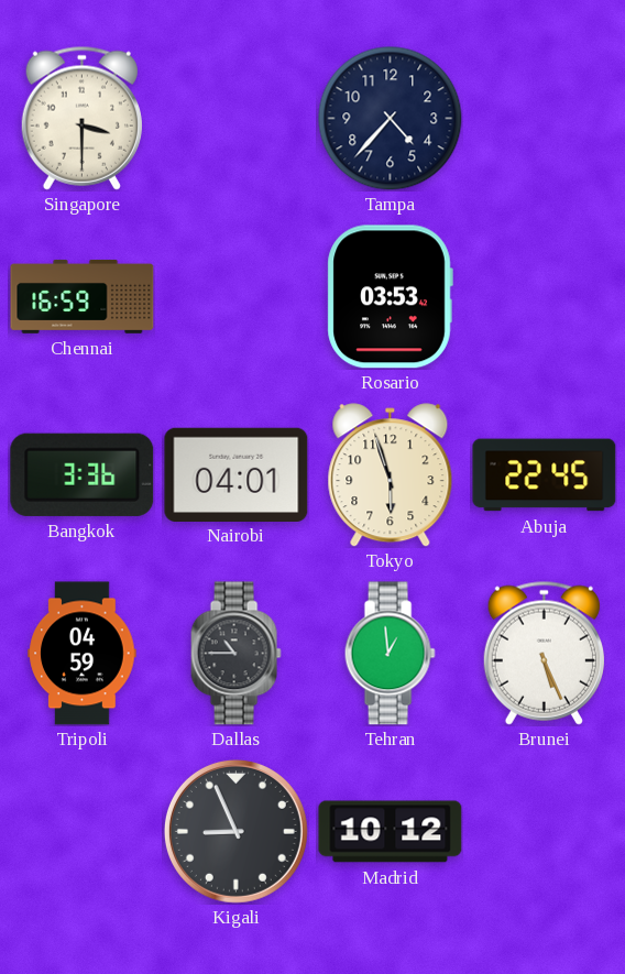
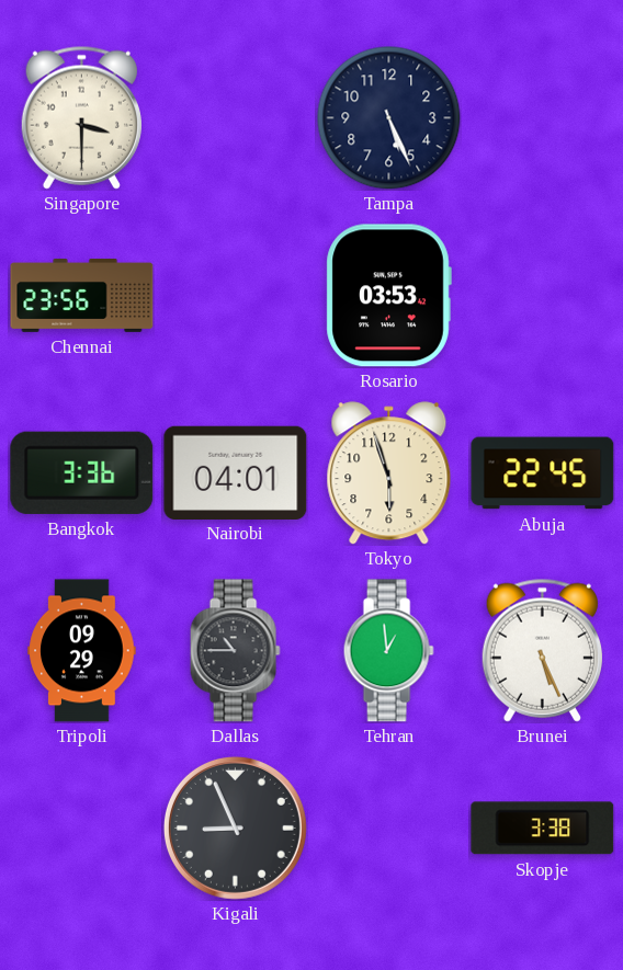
Tampa: 4:37 -> 5:26
Chennai: 16:59 -> 23:56
Tripoli: 04:59 -> 09:29
Madrid: 10:12 -> none
Skopje: none -> 3:38
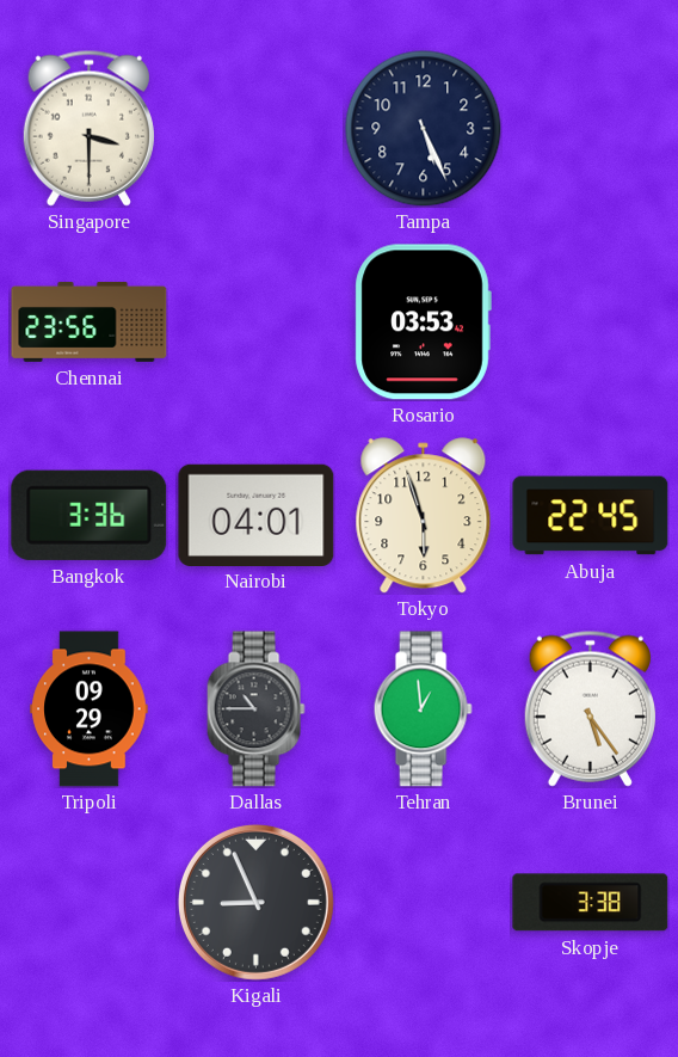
Brunei: 5:26 -> 5:24
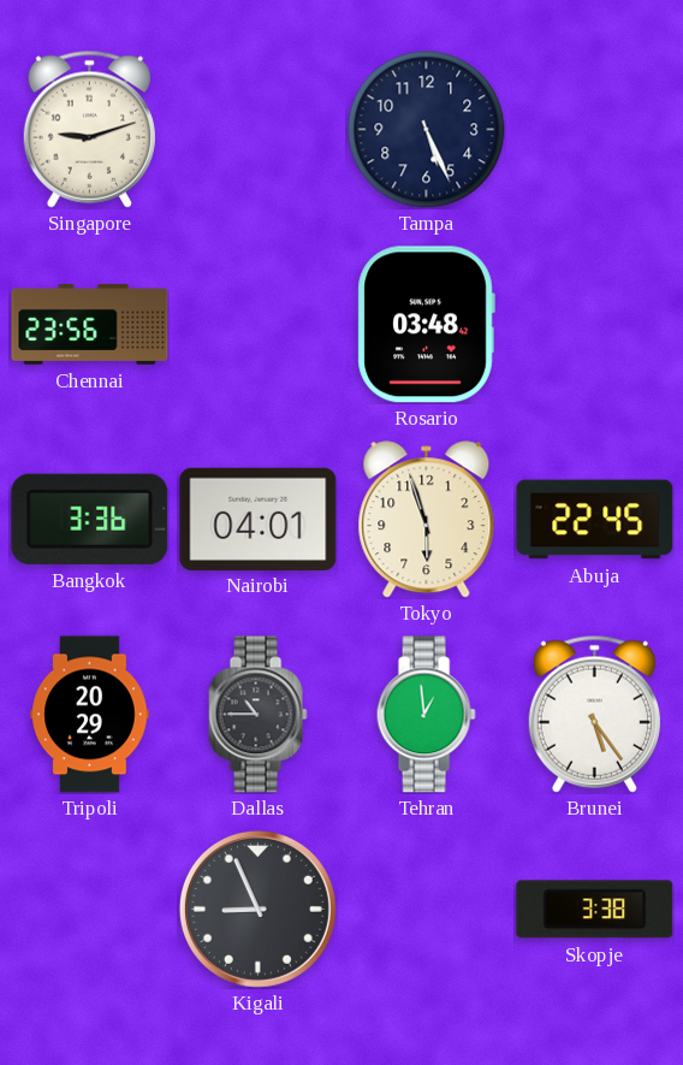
Singapore: 3:30 -> 9:12
Rosario: 03:53 -> 03:48
Tripoli: 09:29 -> 20:29
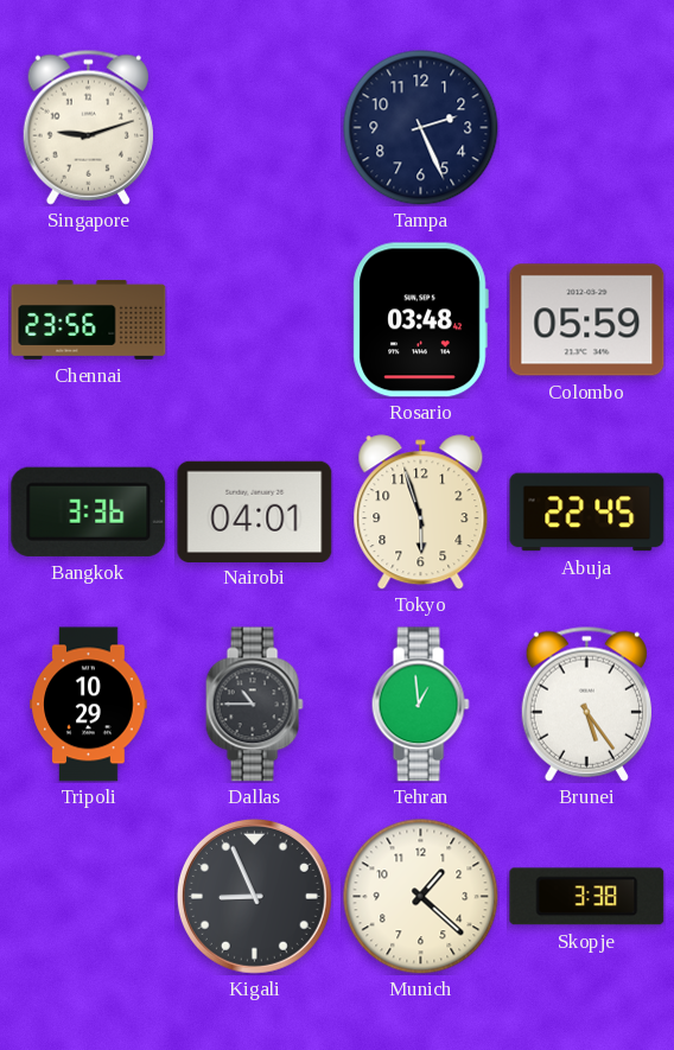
Tampa: 5:26 -> 2:26
Colombo: none -> 05:59
Tripoli: 20:29 -> 10:29
Munich: none -> 1:22
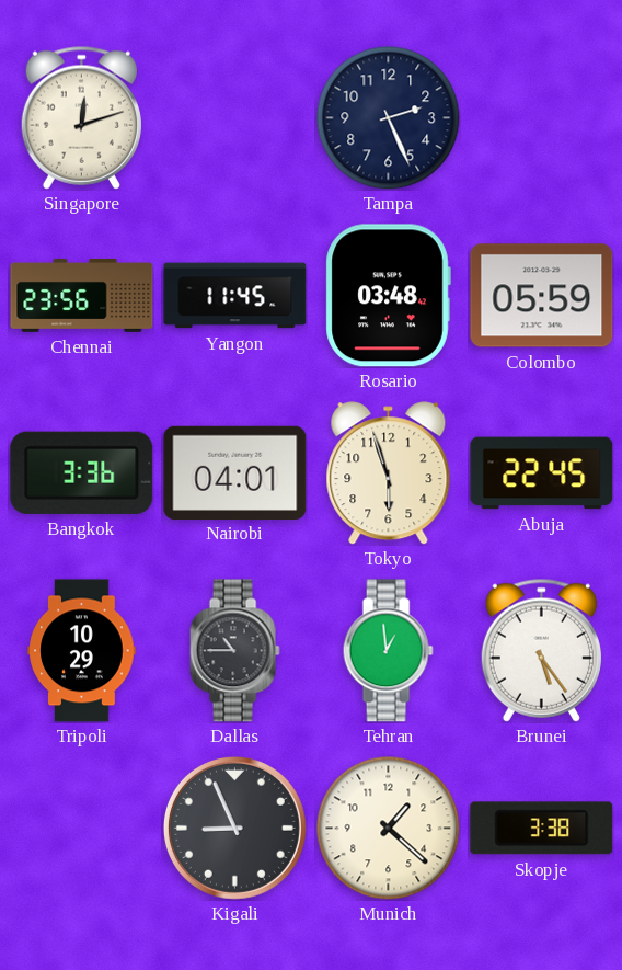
Singapore: 9:12 -> 12:12
Yangon: none -> 11:45
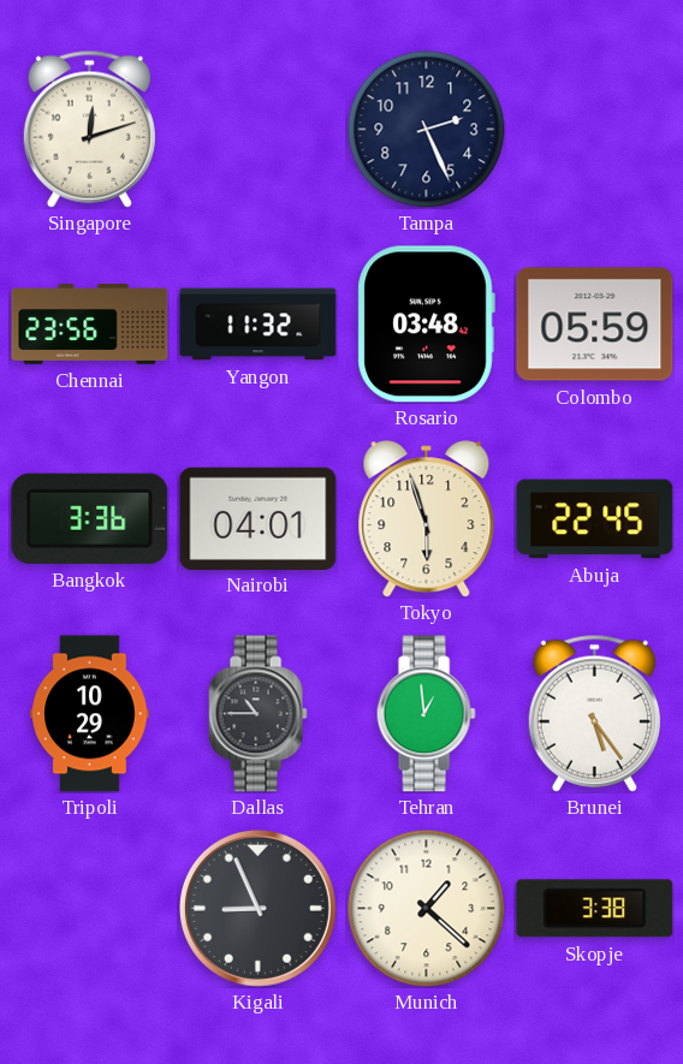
Yangon: 11:45 -> 11:32
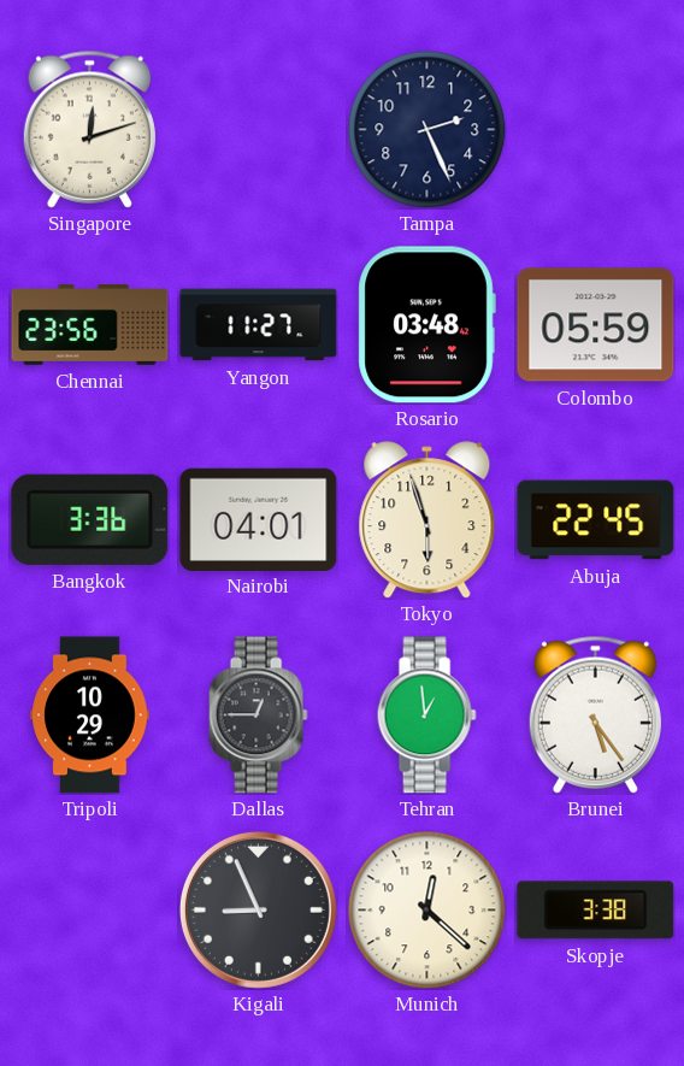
Yangon: 11:32 -> 11:27
Dallas: 10:45 -> 12:45
Munich: 1:22 -> 12:22
